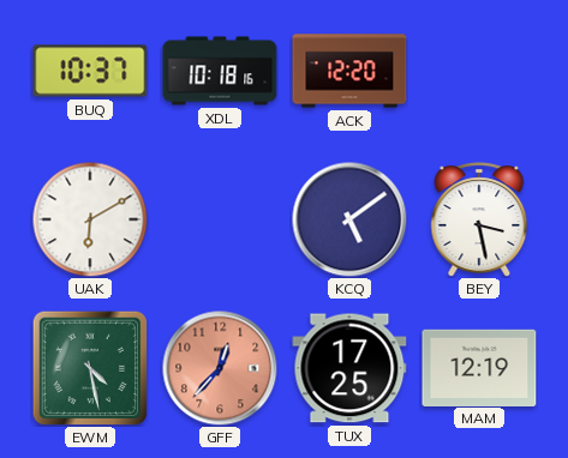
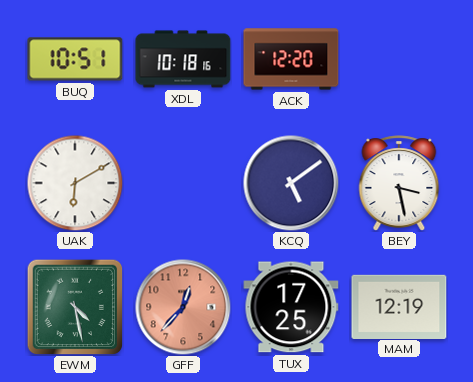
BUQ: 10:37 -> 10:51
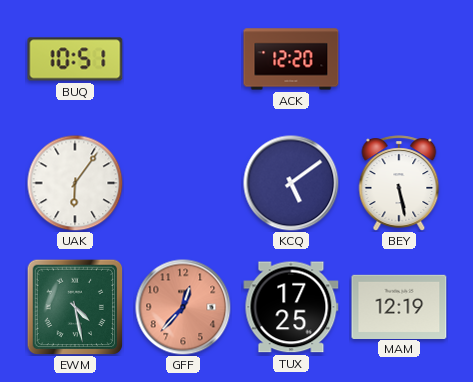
XDL: 10:18 -> none
UAK: 6:10 -> 6:06
BEY: 3:28 -> 5:28
